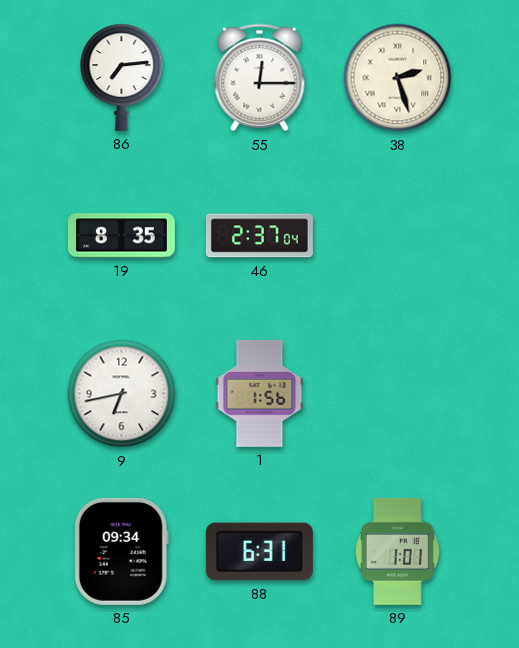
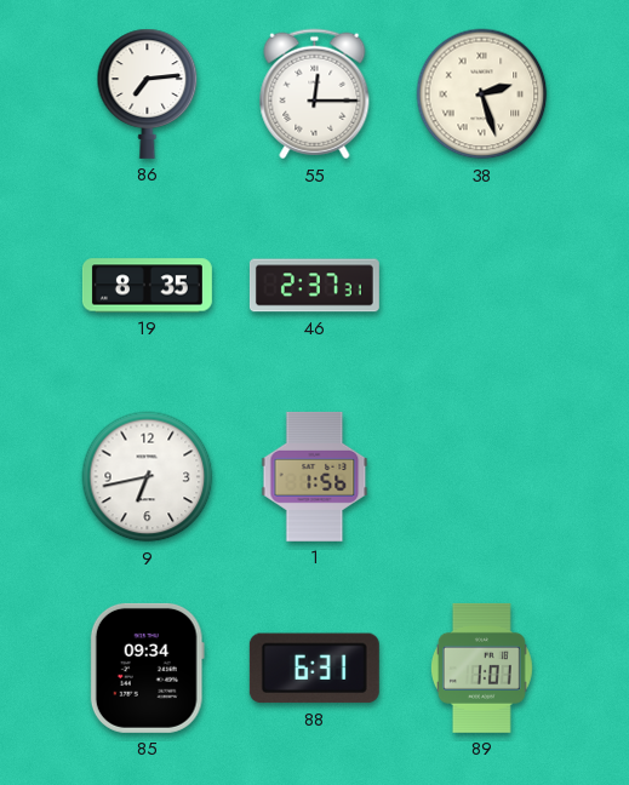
46: 2:37:04 -> 2:37:31
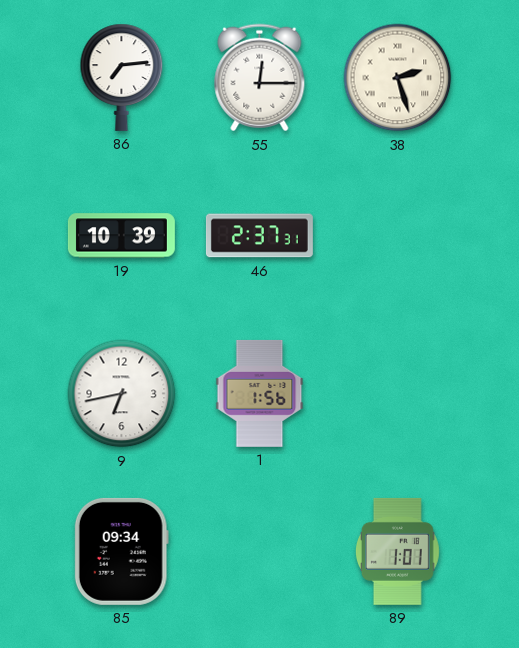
19: 8:35 -> 10:39
88: 6:31 -> none
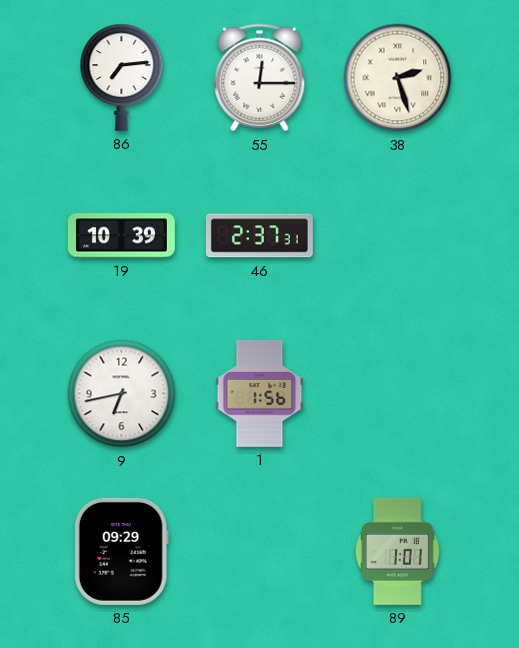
85: 09:34 -> 09:29
